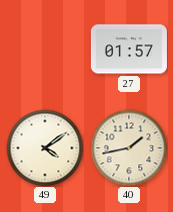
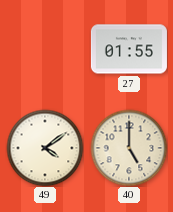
27: 01:57 -> 01:55
40: 1:43 -> 5:00
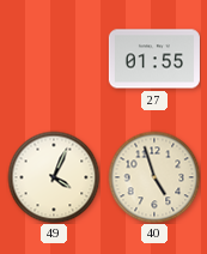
49: 4:09 -> 4:04
40: 5:00 -> 4:57
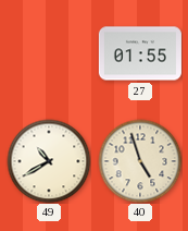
49: 4:04 -> 10:40
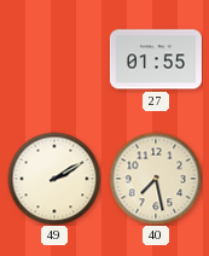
49: 10:40 -> 2:10
40: 4:57 -> 7:28
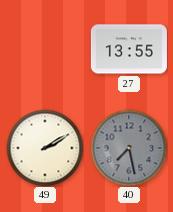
27: 01:55 -> 13:55
40 dial: cream -> grey
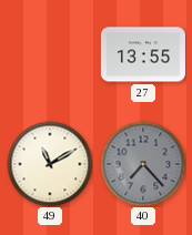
49: 2:10 -> 11:10
40: 7:28 -> 7:23
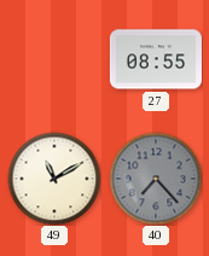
27: 13:55 -> 08:55
